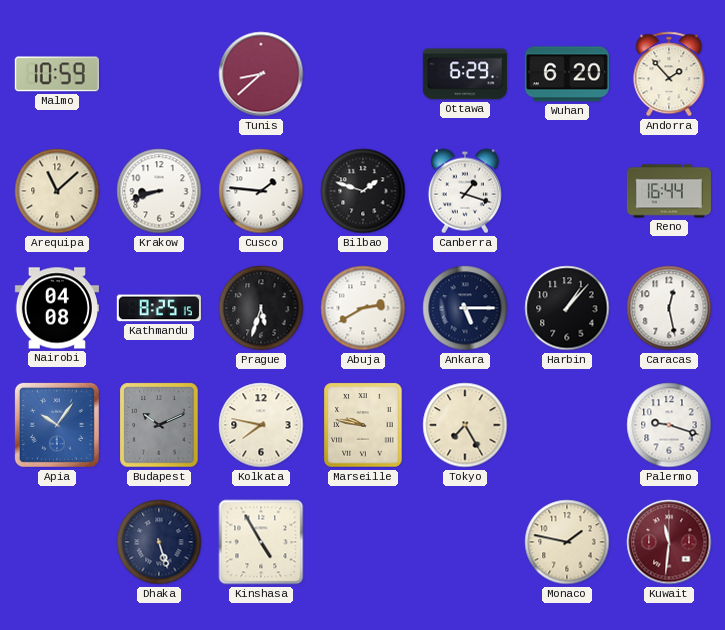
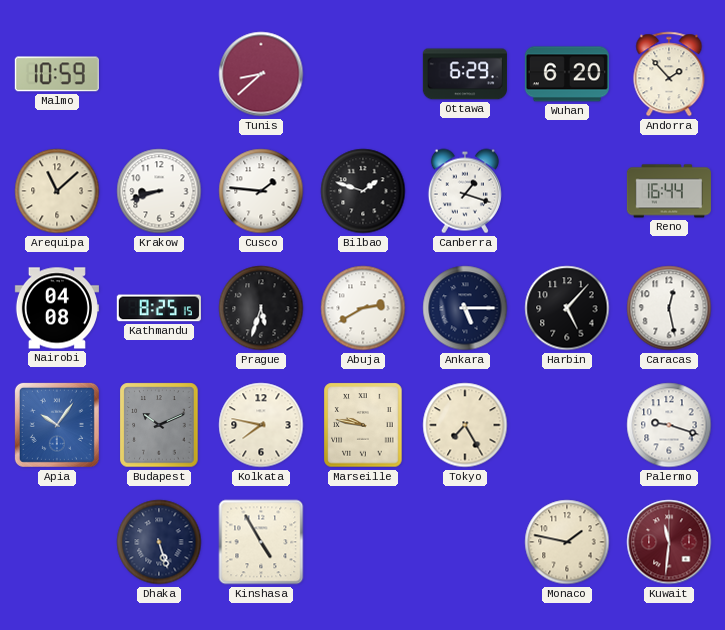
Harbin: 1:07 -> 5:07
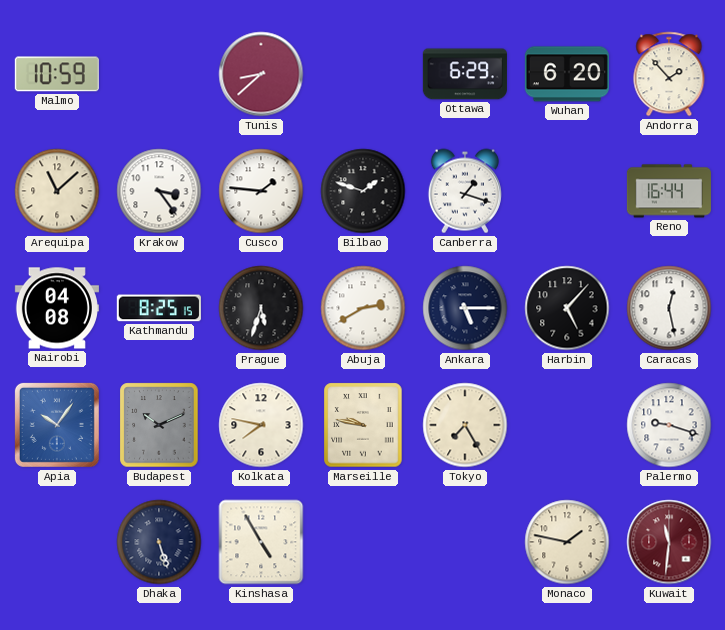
Krakow: 8:42 -> 3:24
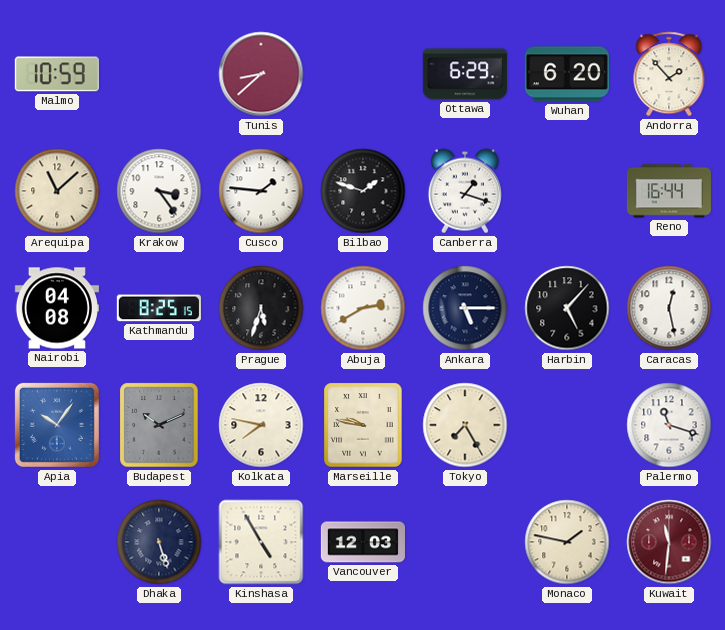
Palermo: 9:18 -> 11:18
Vancouver: none -> 12:03
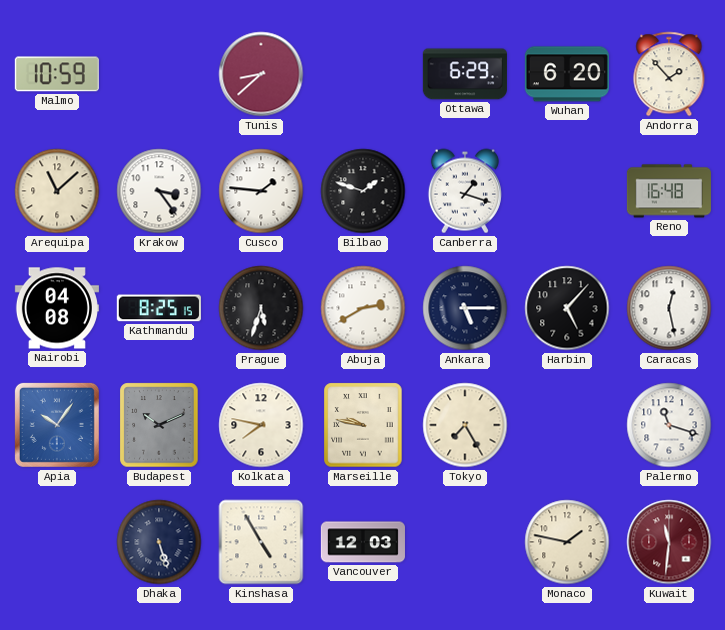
Reno: 16:44 -> 16:48
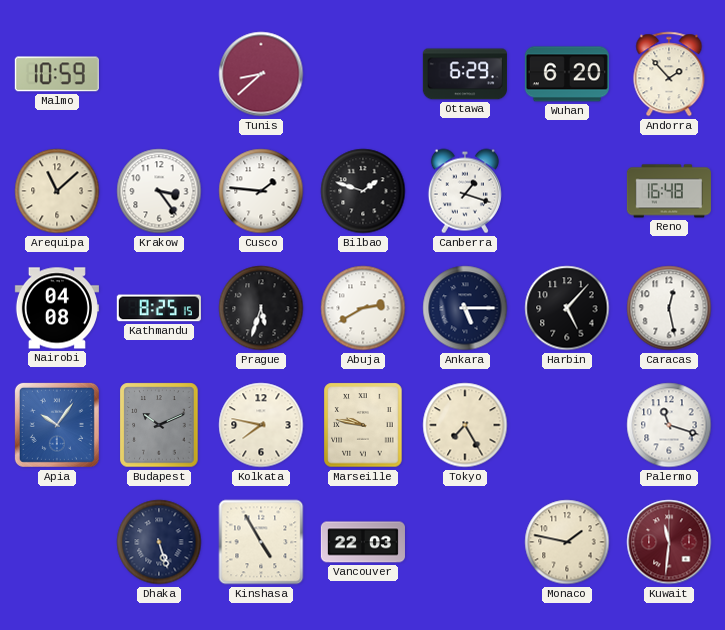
Vancouver: 12:03 -> 22:03
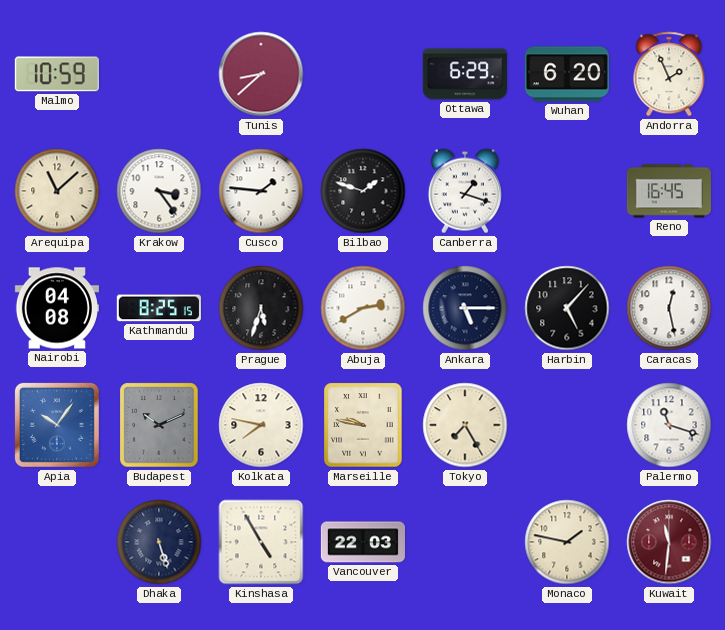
Andorra: 1:53 -> 1:56
Reno: 16:48 -> 16:45
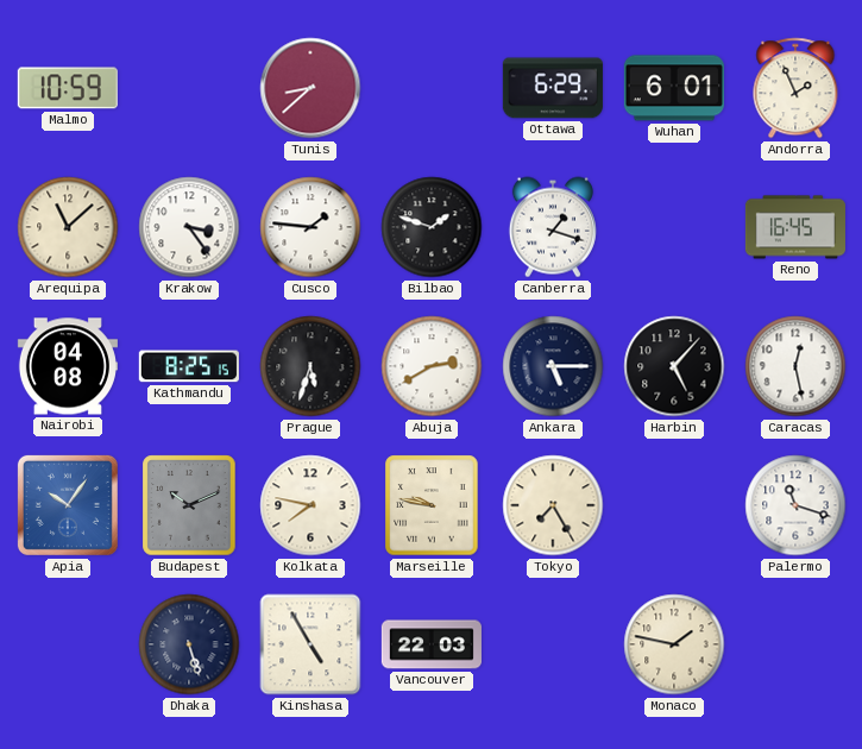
Wuhan: 6:20 -> 6:01
Kuwait: 11:31 -> none
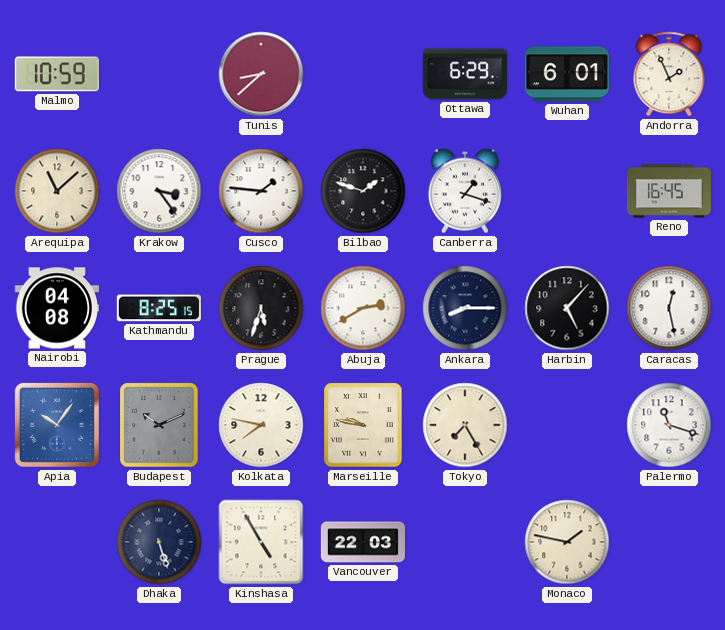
Ankara: 5:15 -> 8:15
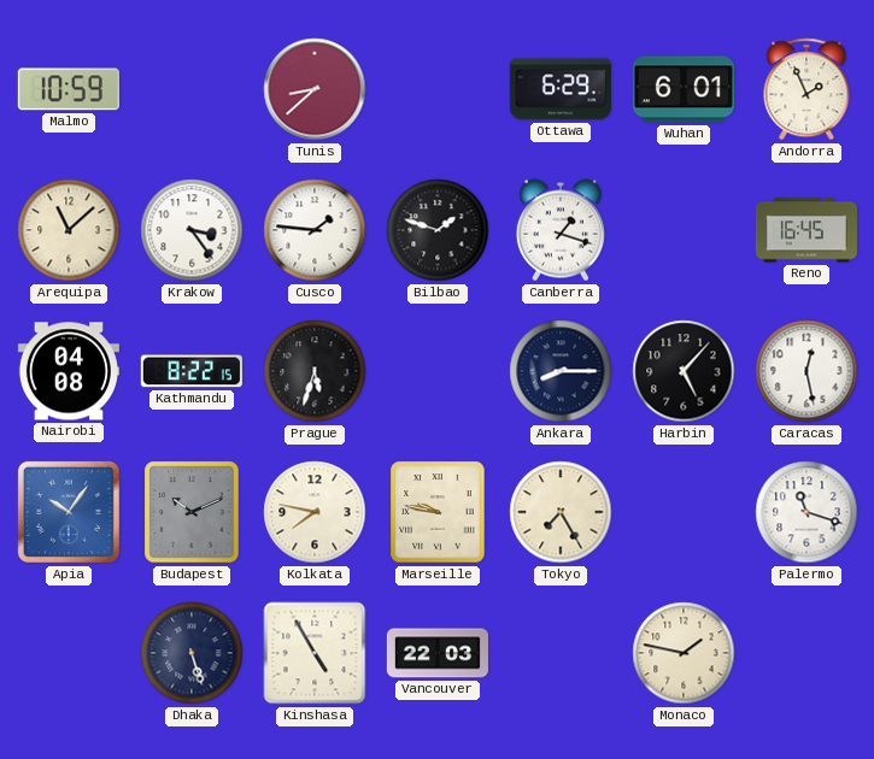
Kathmandu: 8:25 -> 8:22
Abuja: 2:40 -> none
